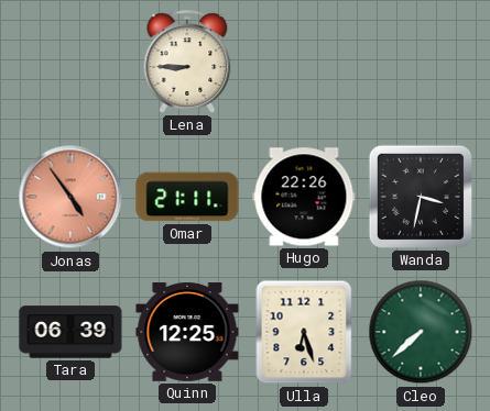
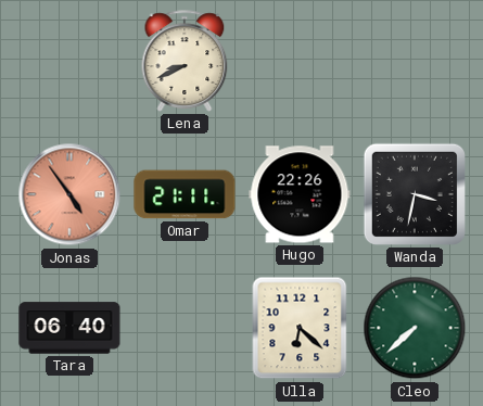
Lena: 8:45 -> 8:41
Tara: 06:39 -> 06:40
Quinn: 12:25 -> none
Ulla: 6:27 -> 6:22
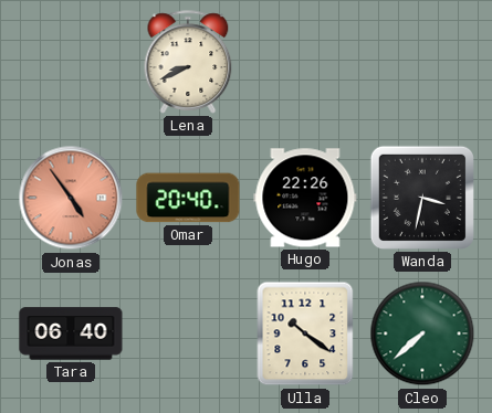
Omar: 21:11 -> 20:40
Ulla: 6:22 -> 10:21
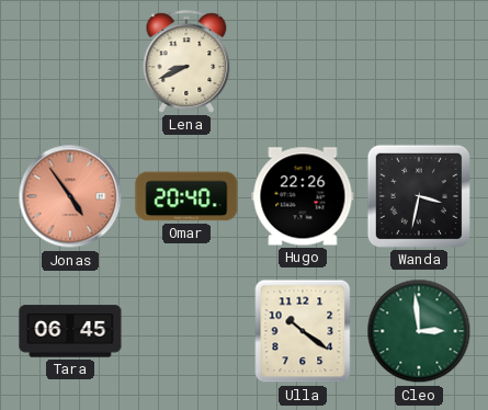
Tara: 06:40 -> 06:45
Cleo: 7:38 -> 2:59
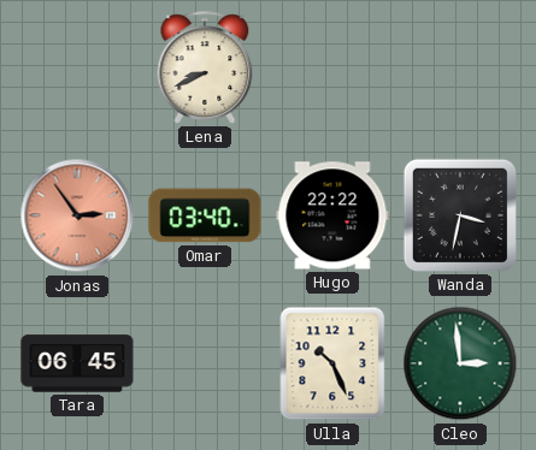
Jonas: 4:54 -> 2:54
Omar: 20:40 -> 03:40
Hugo: 22:26 -> 22:22
Ulla: 10:21 -> 10:26
